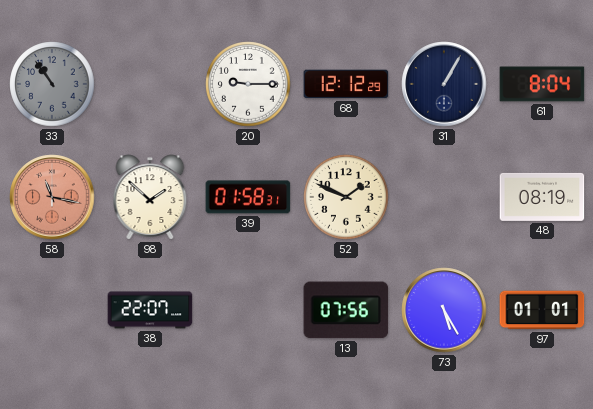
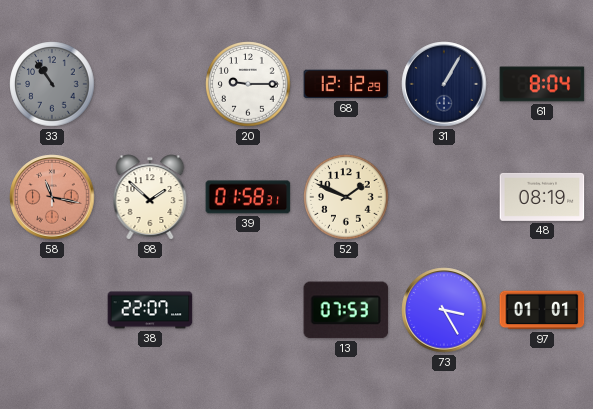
13: 07:56 -> 07:53
73: 5:25 -> 3:25
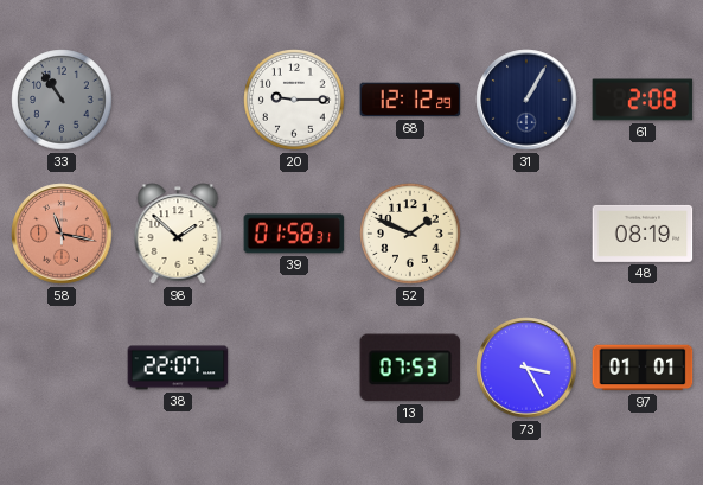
61: 8:04 -> 2:08
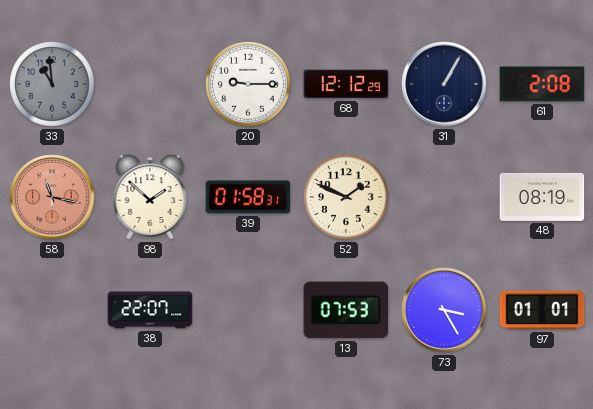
33: 10:54 -> 10:59
